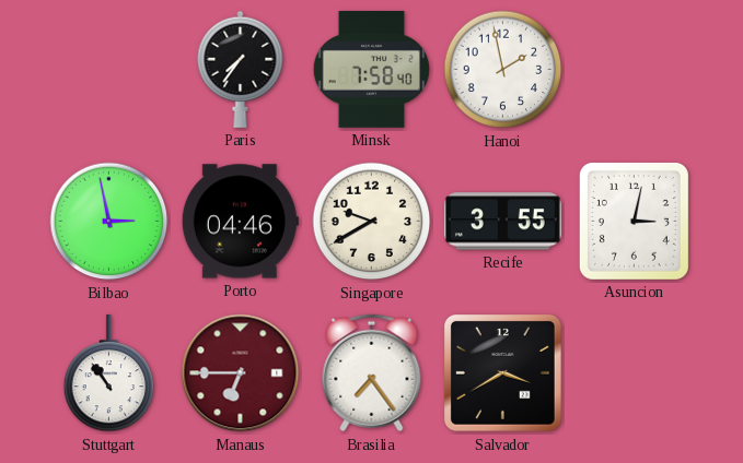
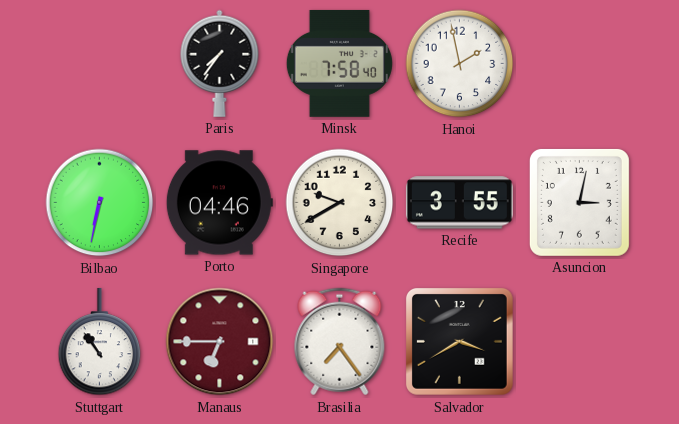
Bilbao: 2:58 -> 6:32
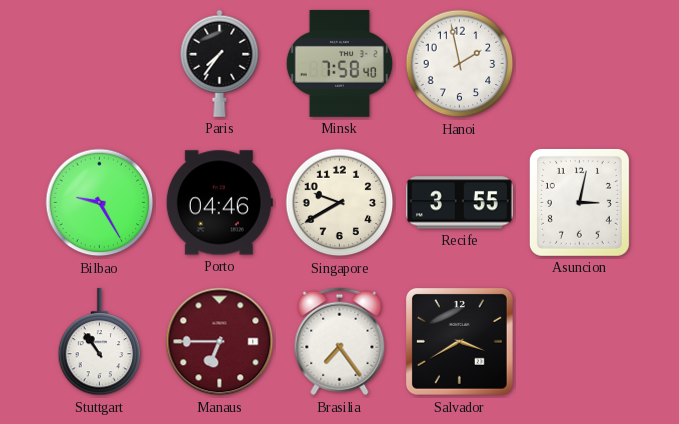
Bilbao: 6:32 -> 9:25
